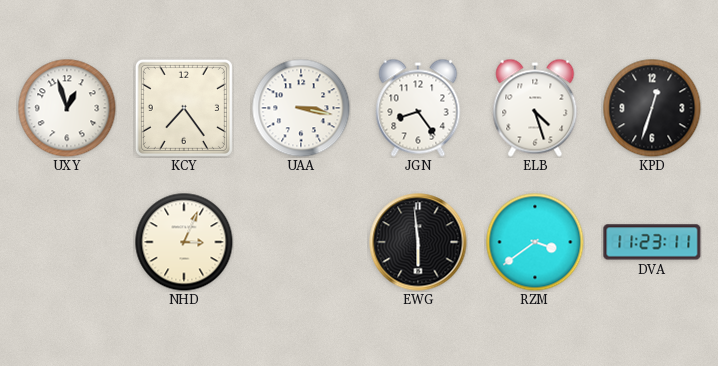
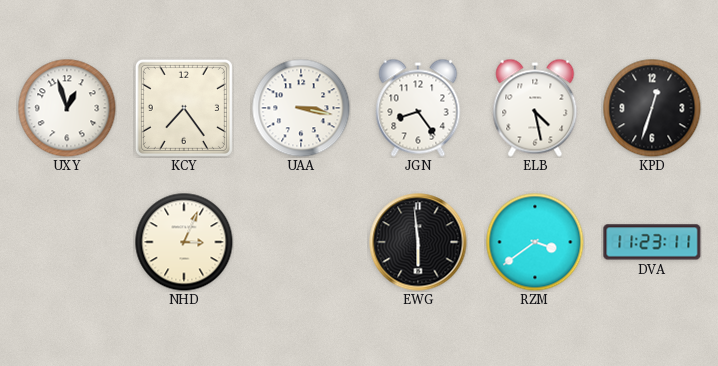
ELB: 4:27 -> 4:28
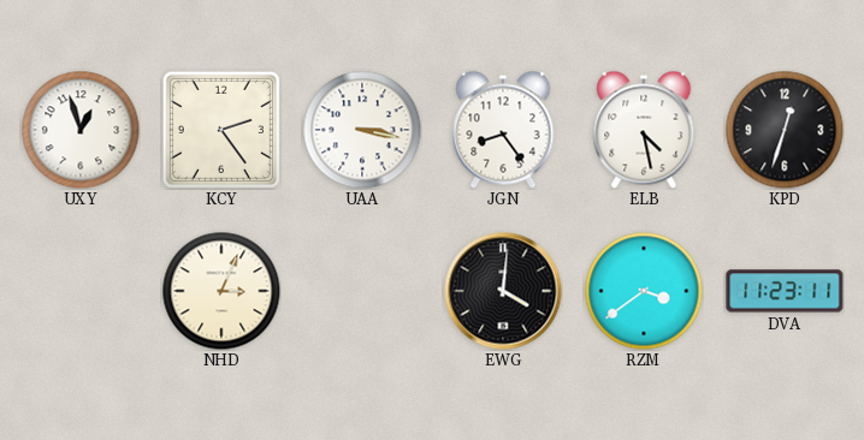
KCY: 7:24 -> 2:24
EWG: 5:59 -> 4:01
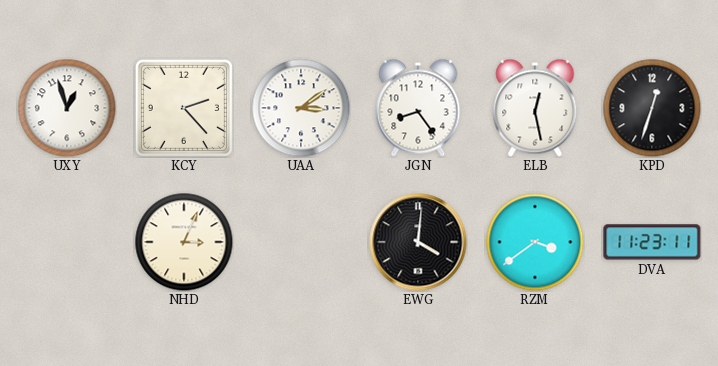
KCY: 2:24 -> 2:23
UAA: 3:17 -> 3:09
ELB: 4:28 -> 12:28
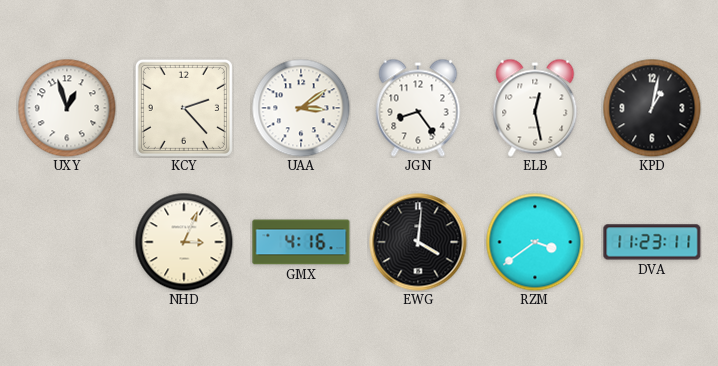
KPD: 12:33 -> 1:02
GMX: none -> 4:16
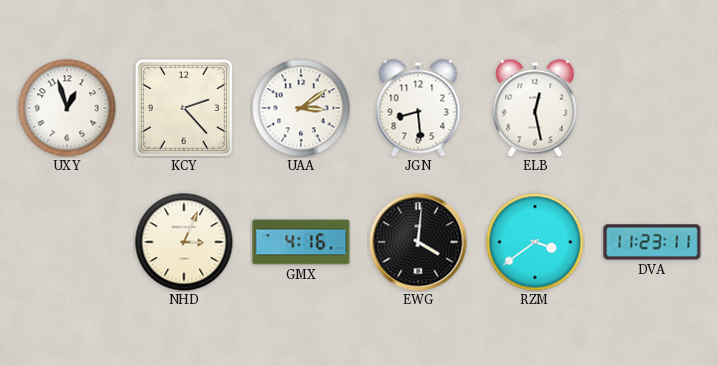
JGN: 8:24 -> 8:29
KPD: 1:02 -> none
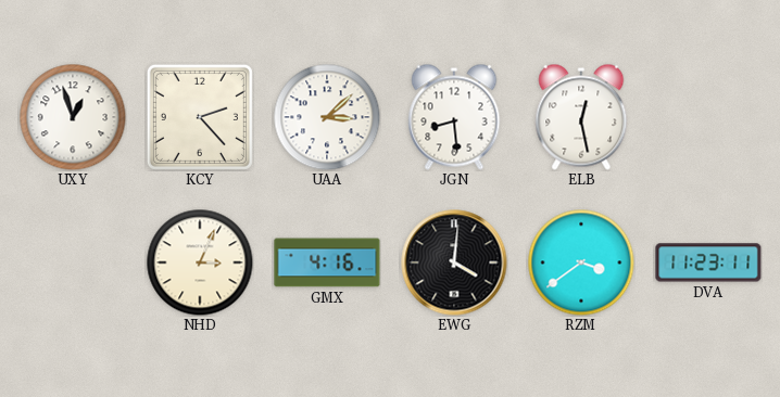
UAA: 3:09 -> 3:08
